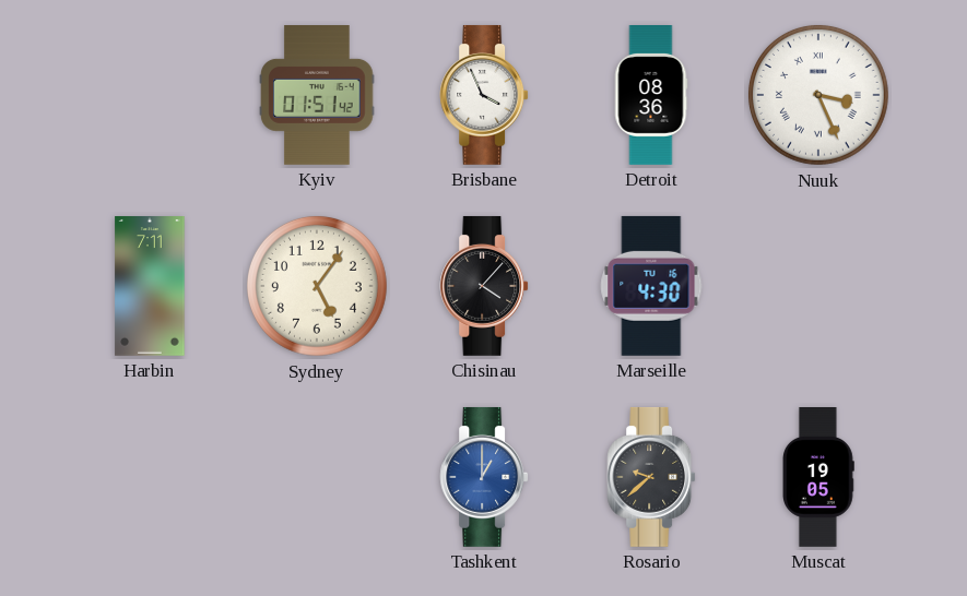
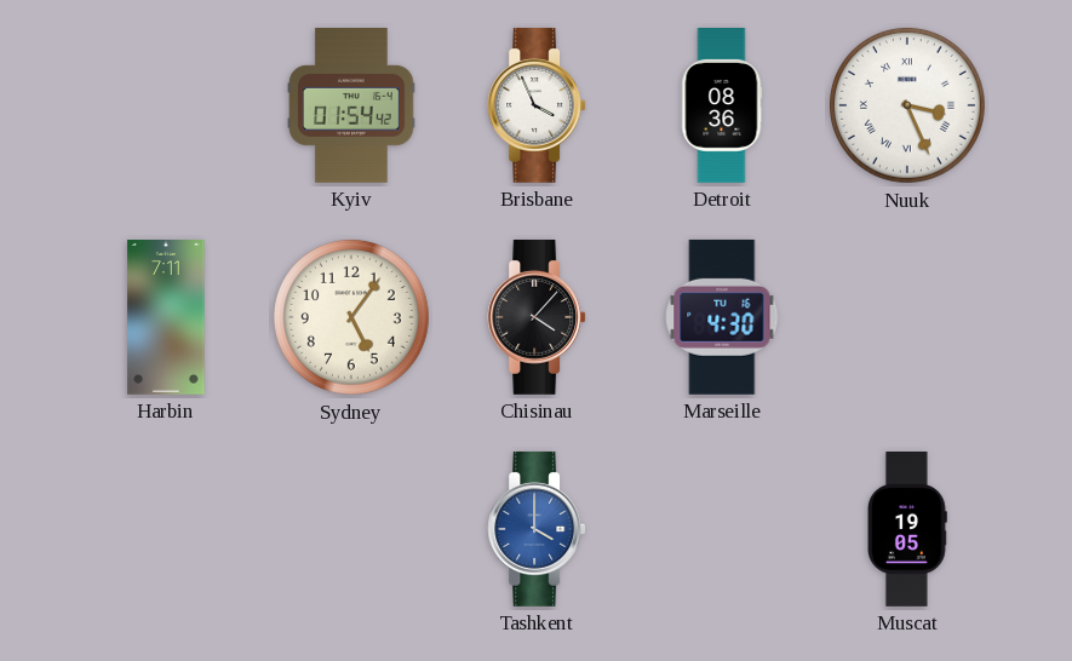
Kyiv: 01:51 -> 01:54
Tashkent: 1:00 -> 4:00
Rosario: 9:38 -> none
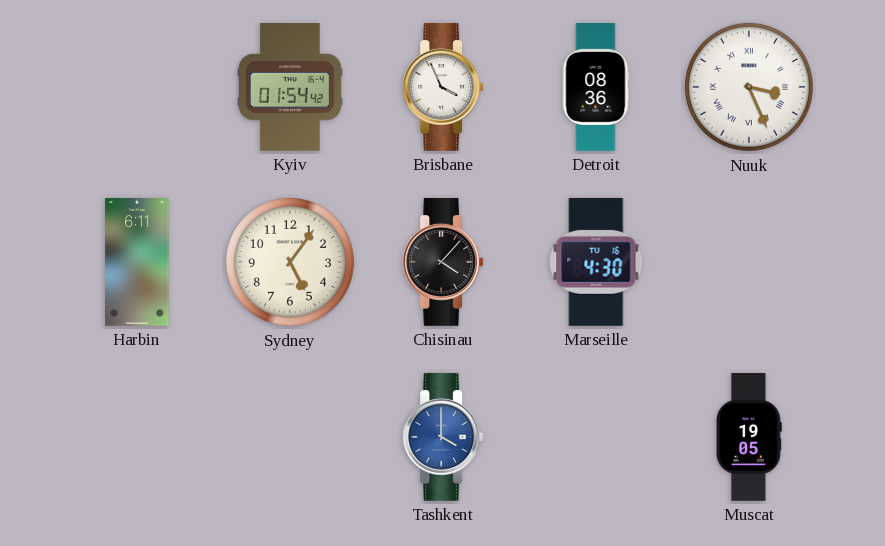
Harbin: 7:11 -> 6:11
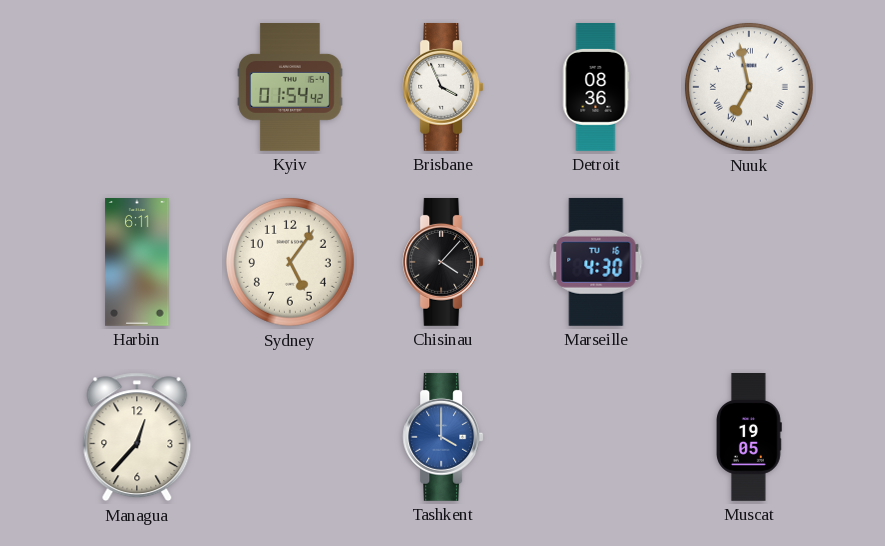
Nuuk: 3:26 -> 6:58
Managua: none -> 12:37
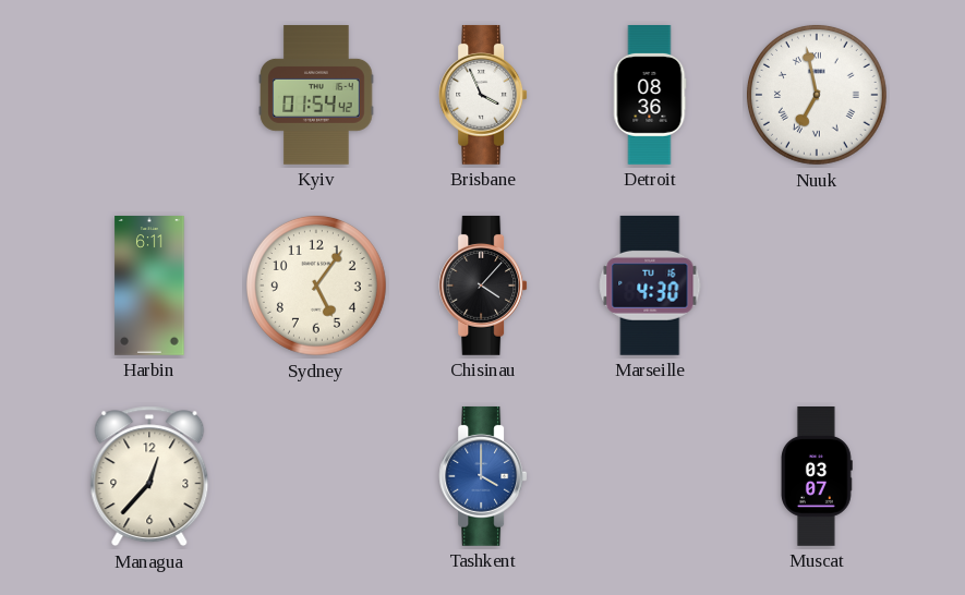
Muscat: 19:05 -> 03:07
